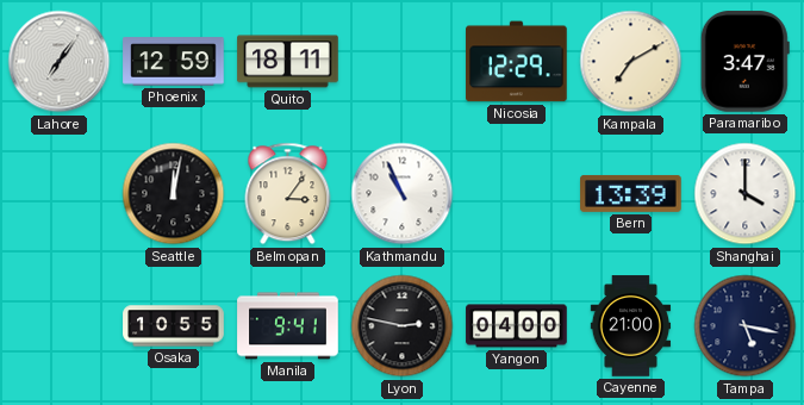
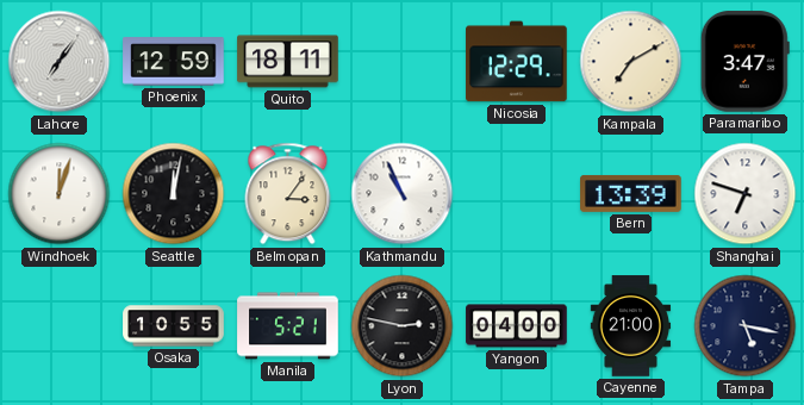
Windhoek: none -> 12:03
Shanghai: 4:00 -> 6:48
Manila: 9:41 -> 5:21
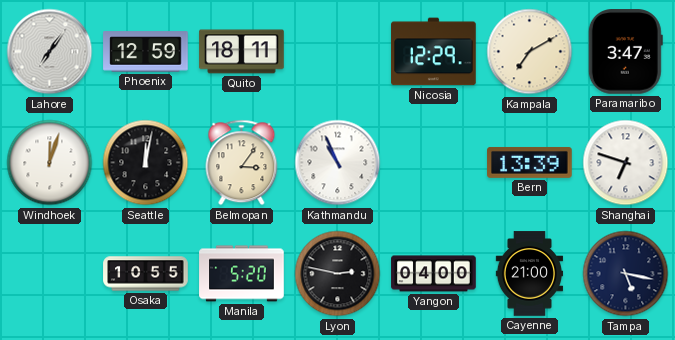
Manila: 5:21 -> 5:20
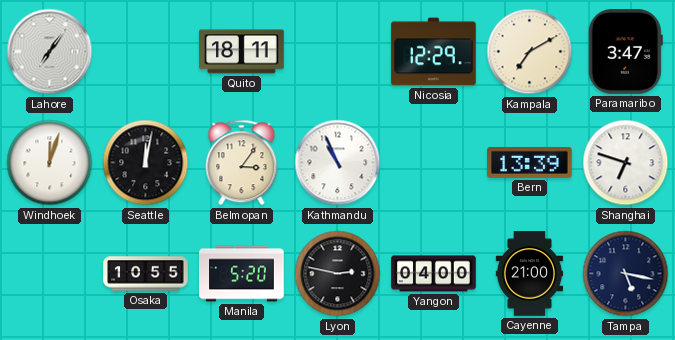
Phoenix: 12:59 -> none
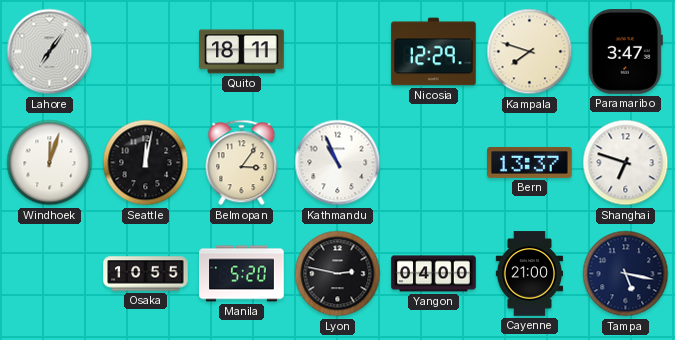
Kampala: 7:10 -> 7:48
Bern: 13:39 -> 13:37
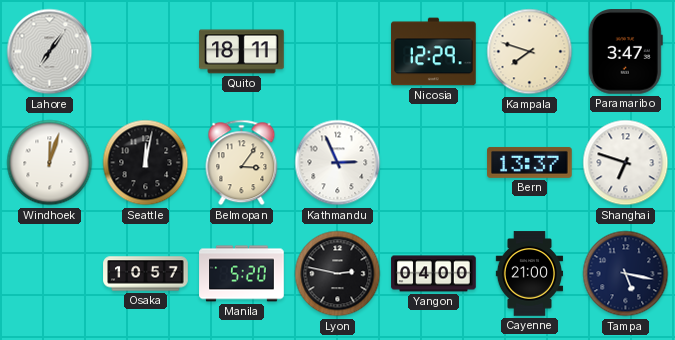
Kathmandu: 10:56 -> 2:56
Osaka: 10:55 -> 10:57
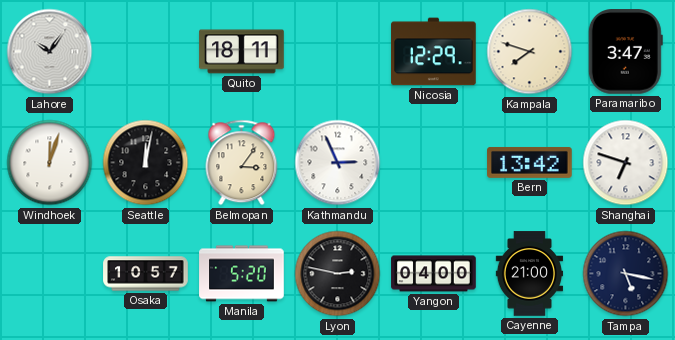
Lahore: 7:06 -> 10:06
Bern: 13:37 -> 13:42
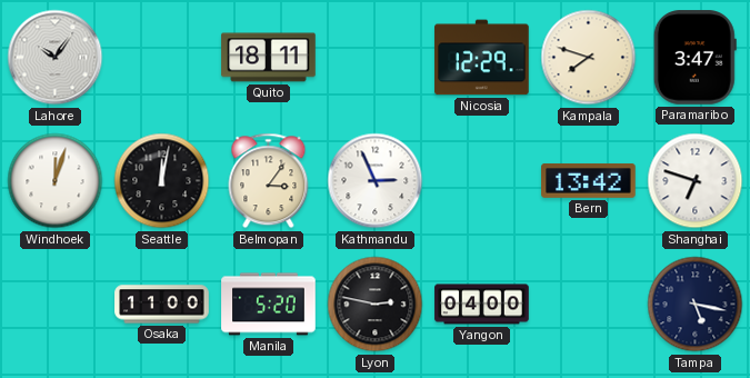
Osaka: 10:57 -> 11:00
Cayenne: 21:00 -> none
